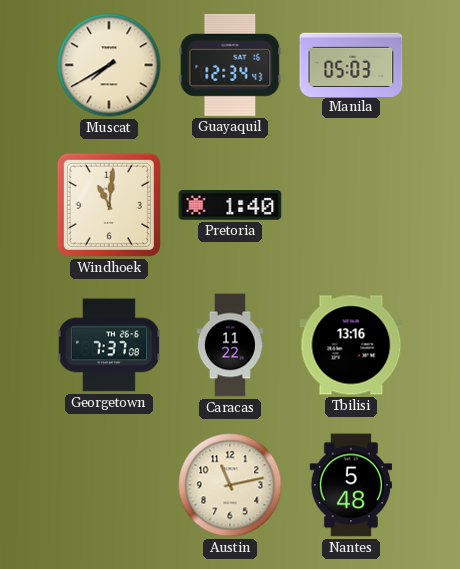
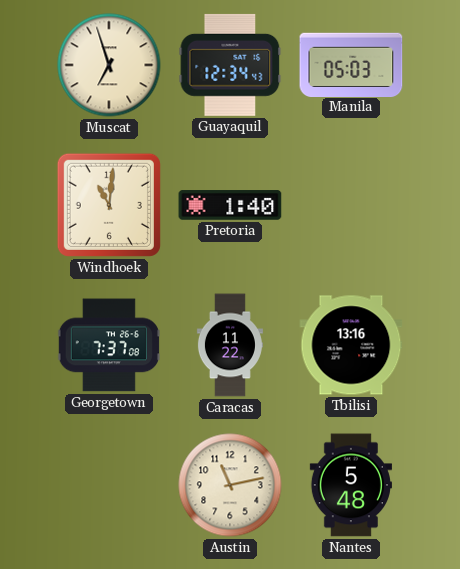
Muscat: 7:40 -> 6:57
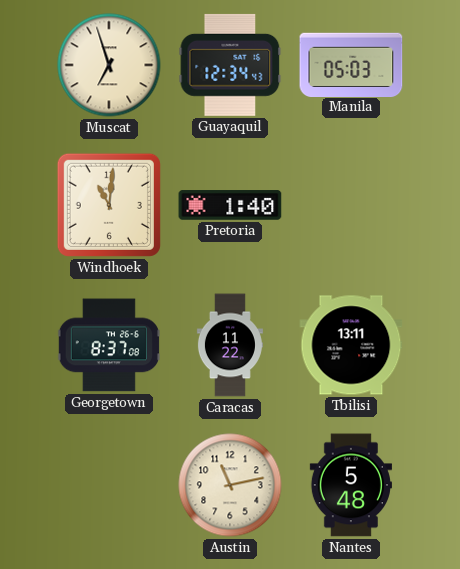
Georgetown: 7:37 -> 8:37
Tbilisi: 13:16 -> 13:11
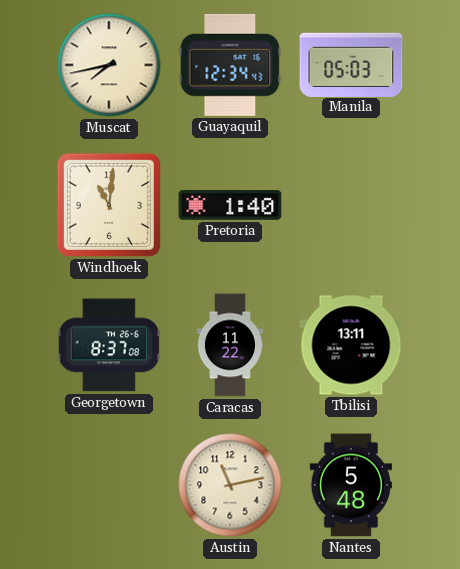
Muscat: 6:57 -> 7:43
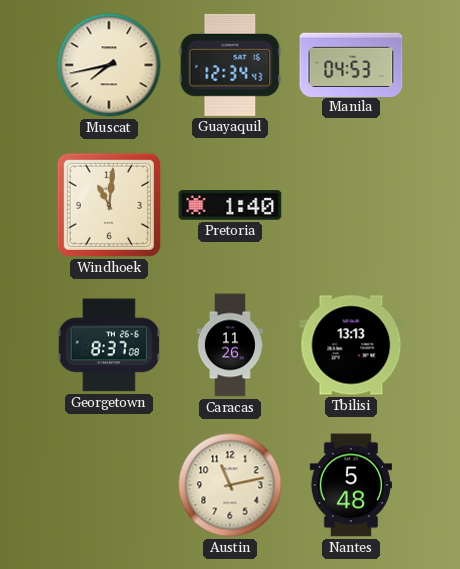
Manila: 05:03 -> 04:53
Caracas: 11:22 -> 11:26
Tbilisi: 13:11 -> 13:13
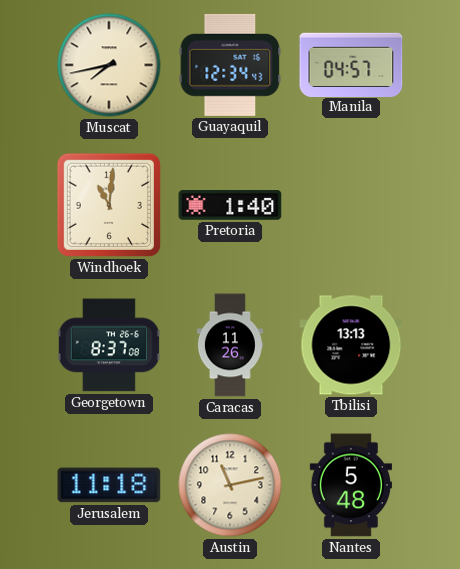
Manila: 04:53 -> 04:57
Jerusalem: none -> 11:18
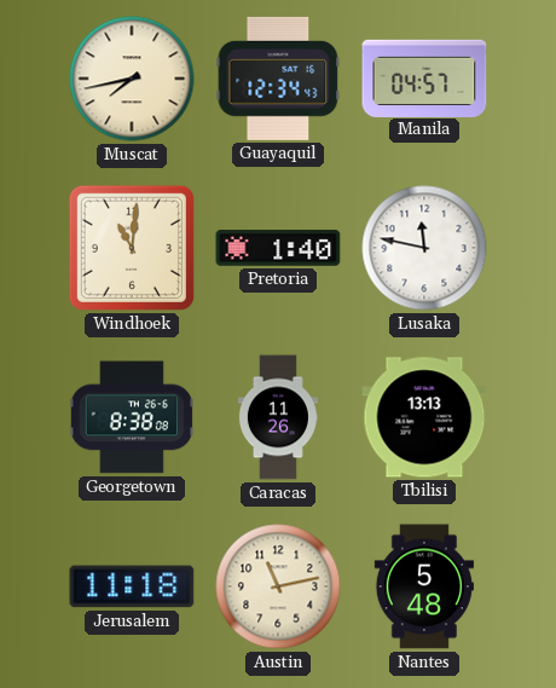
Lusaka: none -> 11:47
Georgetown: 8:37 -> 8:38
